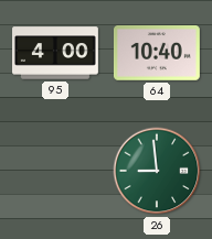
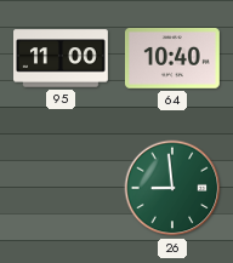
95: 4:00 -> 11:00
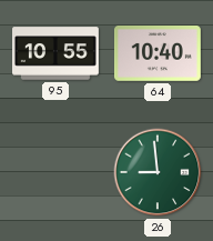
95: 11:00 -> 10:55
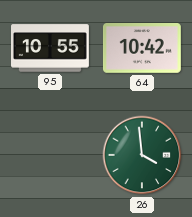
64: 10:40 -> 10:42
26: 8:59 -> 3:59
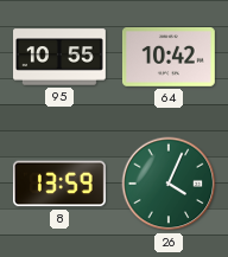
8: none -> 13:59
26: 3:59 -> 4:04
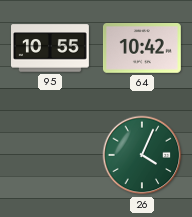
8: 13:59 -> none
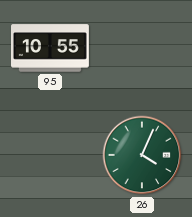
64: 10:42 -> none
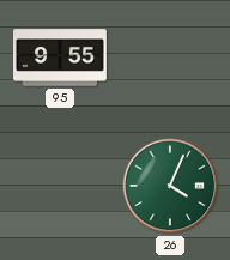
95: 10:55 -> 9:55
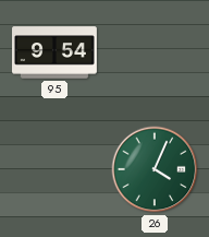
95: 9:55 -> 9:54
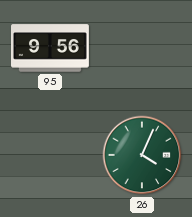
95: 9:54 -> 9:56
